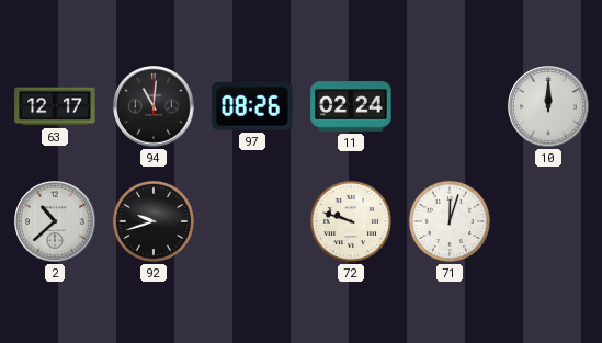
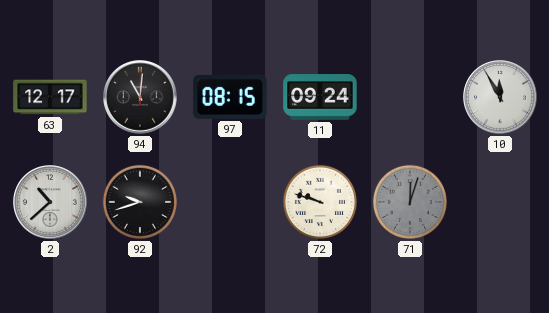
97: 08:26 -> 08:15
11: 02:24 -> 09:24
10: 12:00 -> 11:55
71 dial: white -> grey
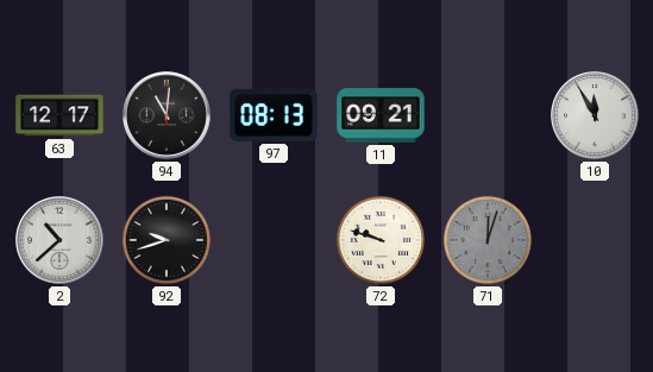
97: 08:15 -> 08:13
11: 09:24 -> 09:21
